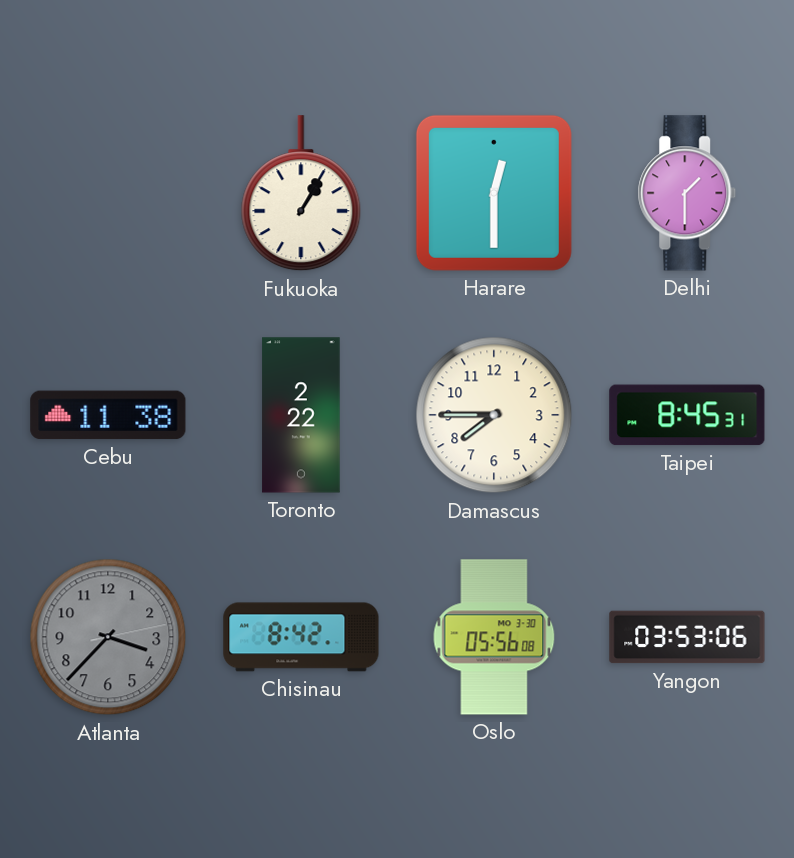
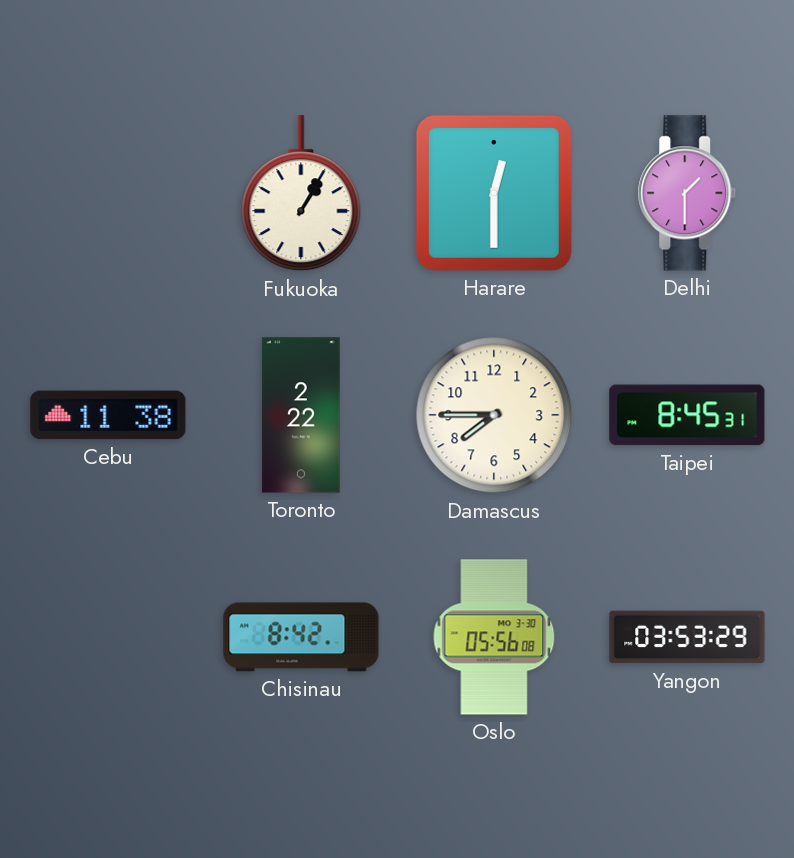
Atlanta: 3:37 -> none
Yangon: 03:53:06 -> 03:53:29
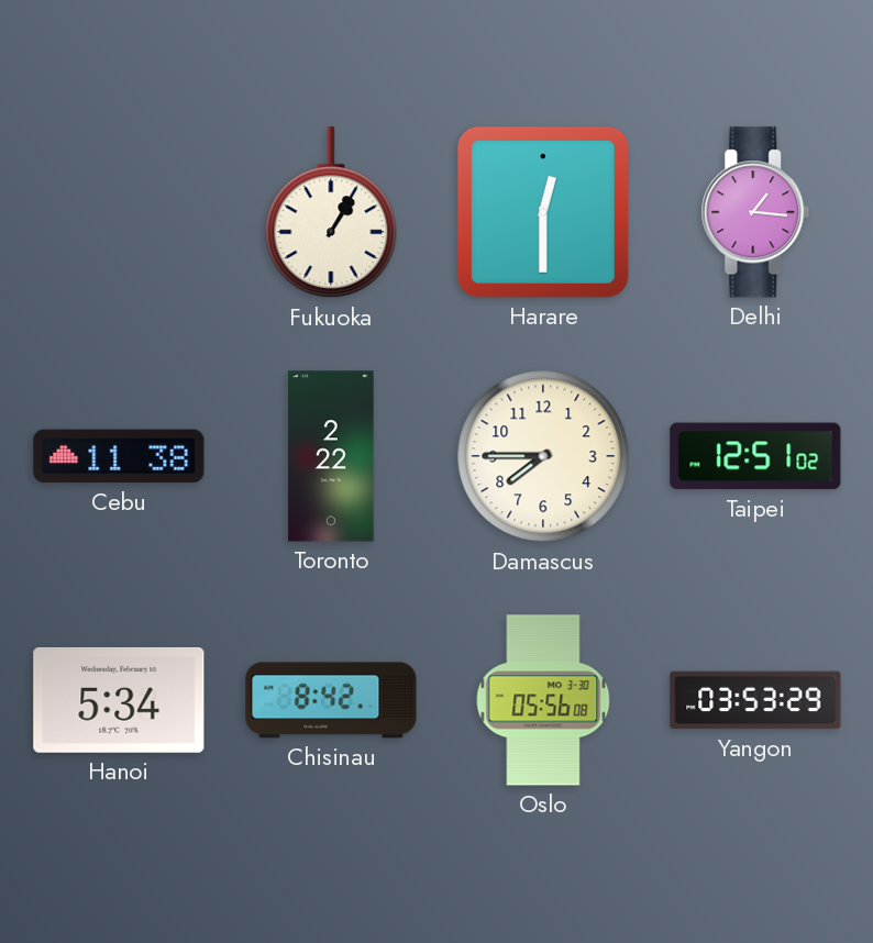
Delhi: 1:30 -> 1:16
Taipei: 8:45 -> 12:51
Hanoi: none -> 5:34
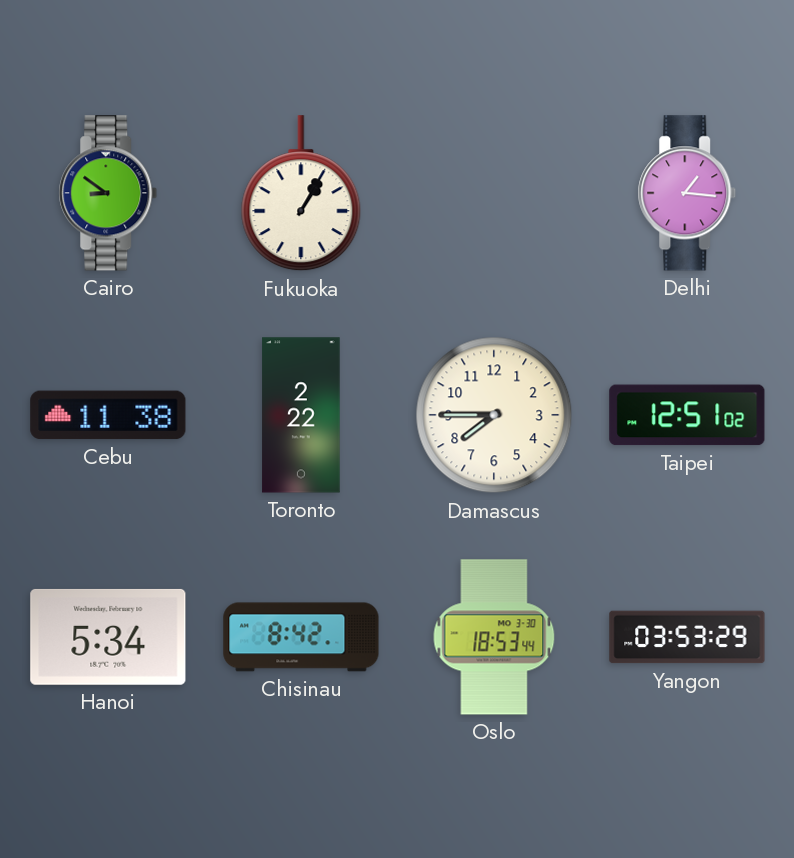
Cairo: none -> 8:51
Harare: 12:30 -> none
Oslo: 05:56 -> 18:53
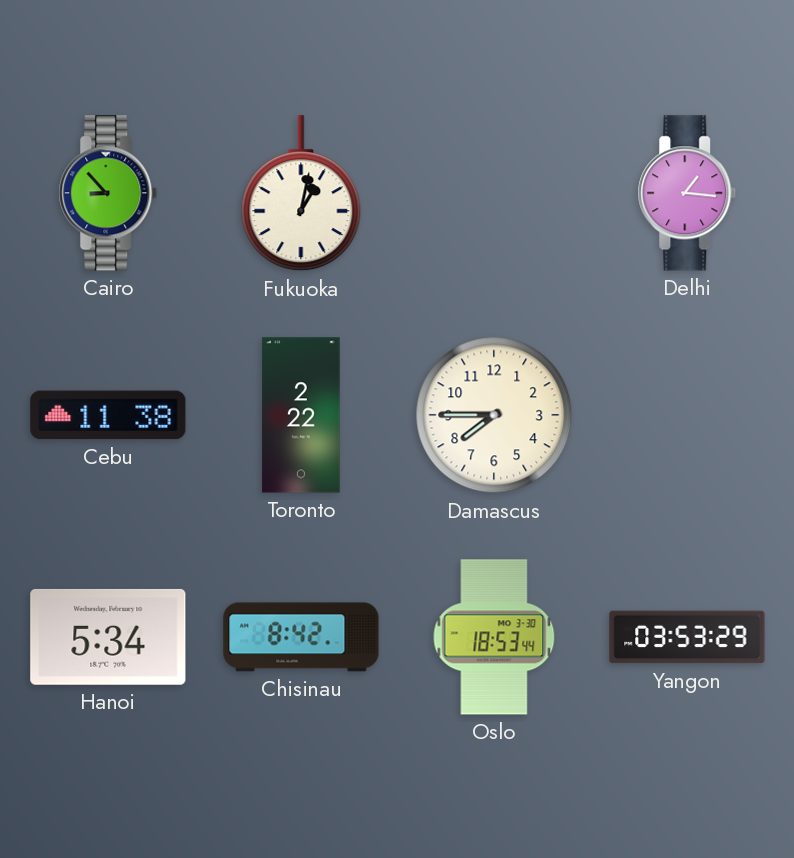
Cairo: 8:51 -> 8:53
Fukuoka: 1:05 -> 1:02
Taipei: 12:51 -> none
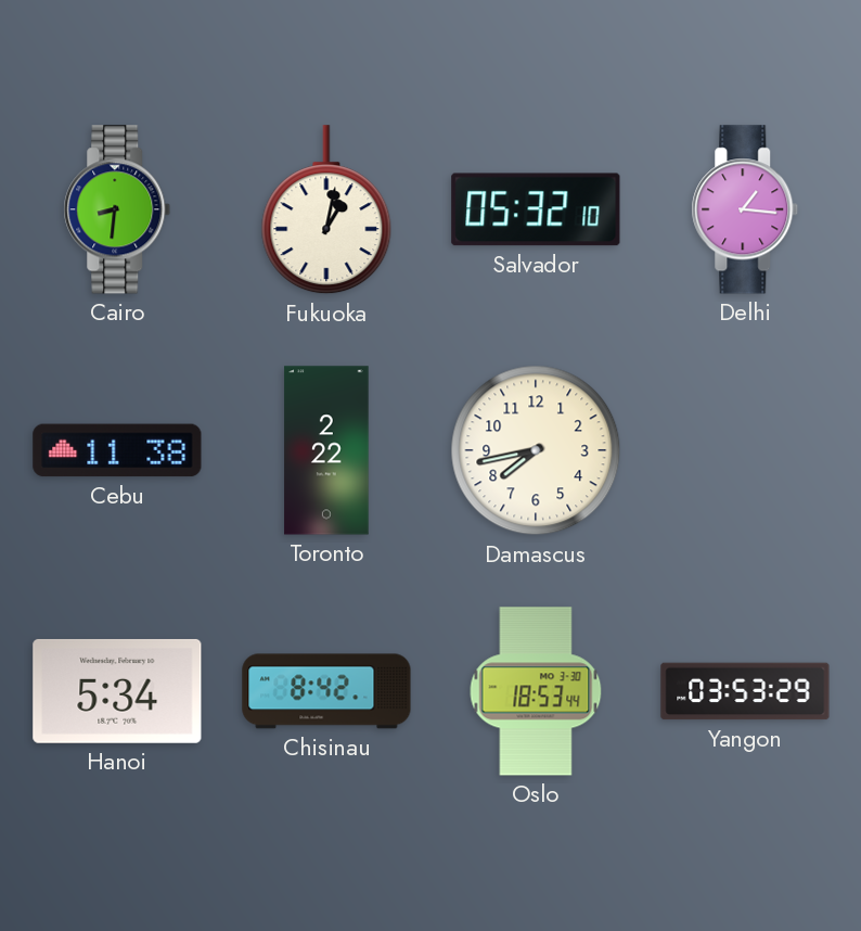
Cairo: 8:53 -> 8:31
Salvador: none -> 05:32
Damascus: 7:45 -> 7:43
